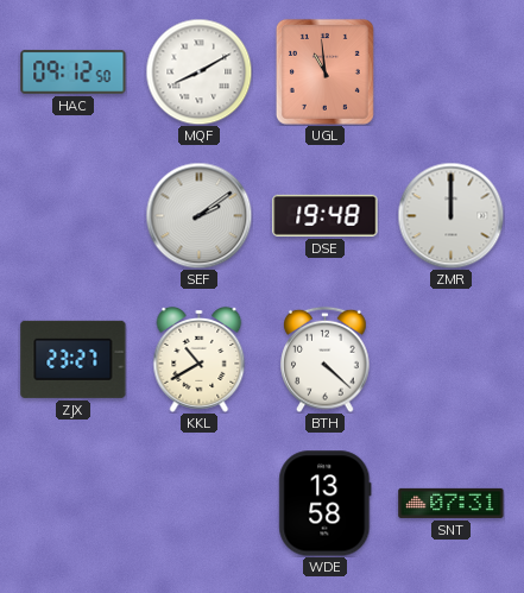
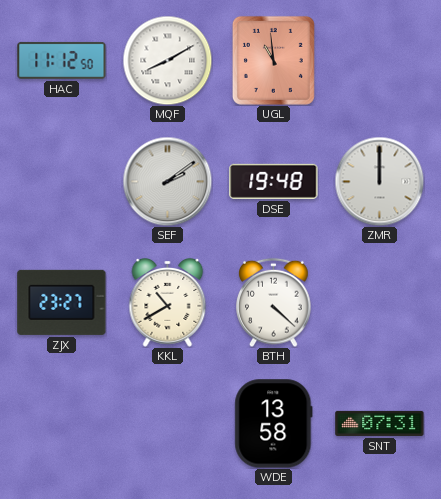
HAC: 09:12 -> 11:12
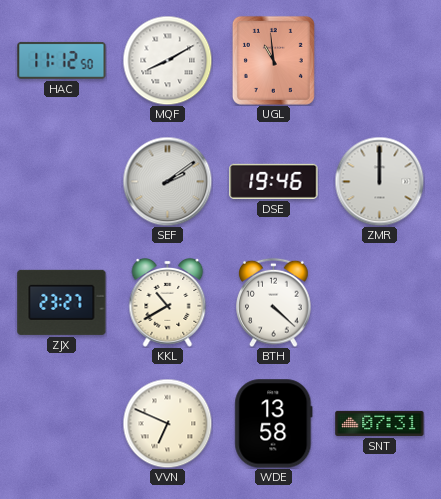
DSE: 19:48 -> 19:46
VVN: none -> 6:49
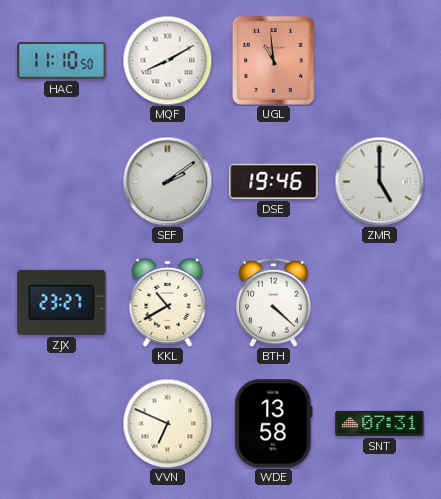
HAC: 11:12 -> 11:10
ZMR: 12:00 -> 5:00
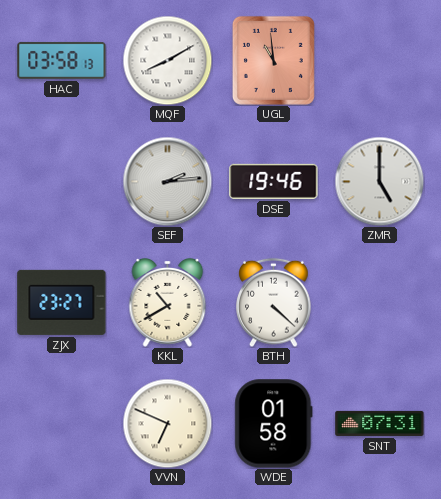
HAC: 11:10 -> 03:58
SEF: 2:09 -> 2:14
WDE: 13:58 -> 01:58
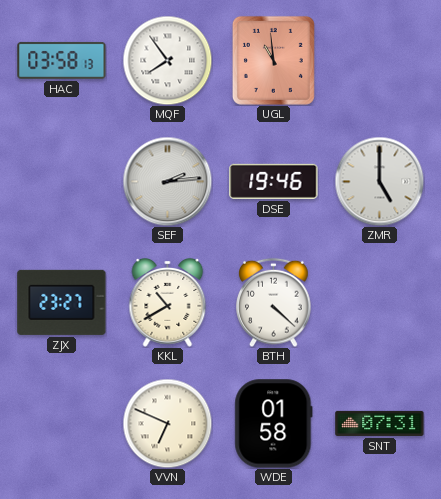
MQF: 8:10 -> 7:54
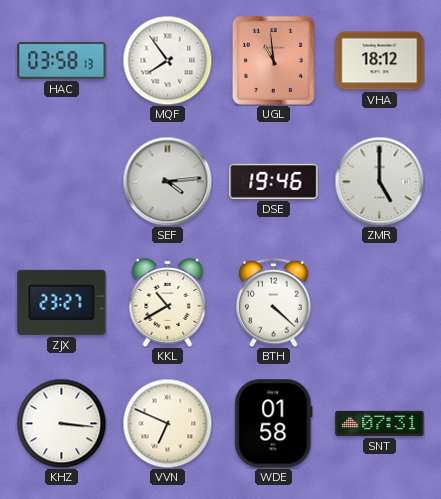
VHA: none -> 18:12
SEF: 2:14 -> 4:14
KHZ: none -> 3:16
